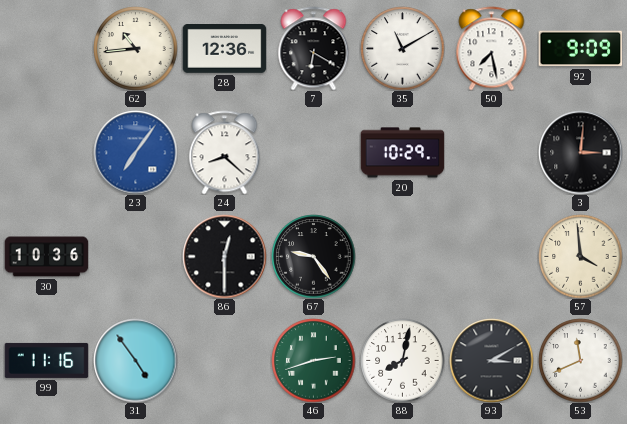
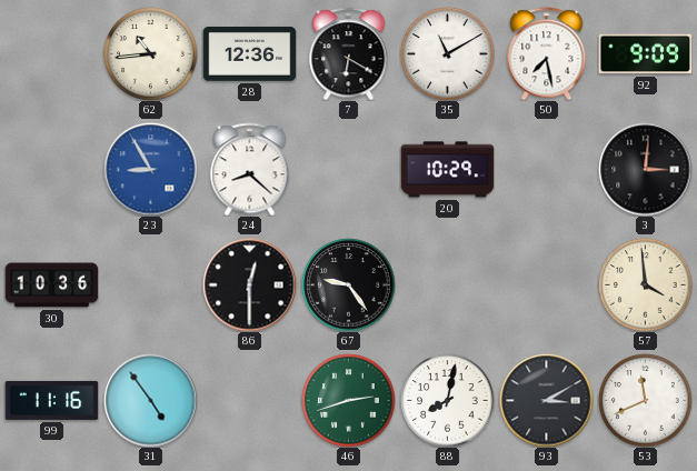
23: 7:06 -> 8:55
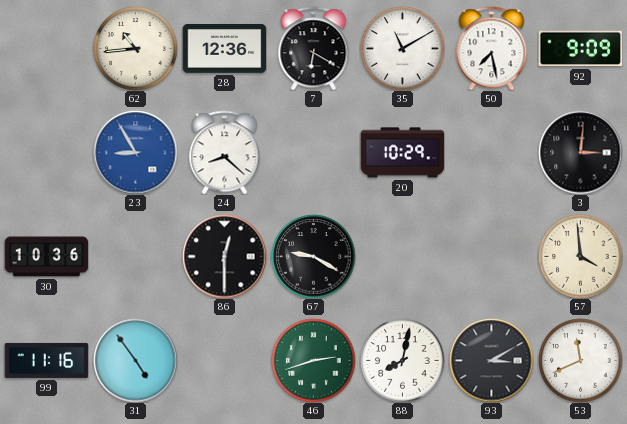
67: 9:24 -> 9:20
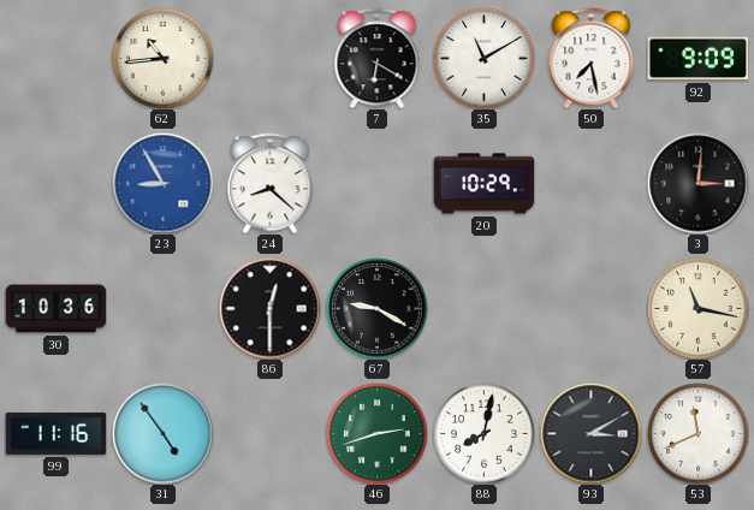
28: 12:36 -> none
57: 3:59 -> 11:17
